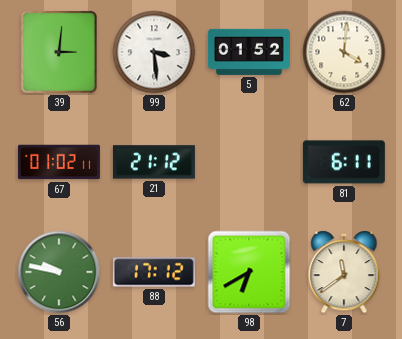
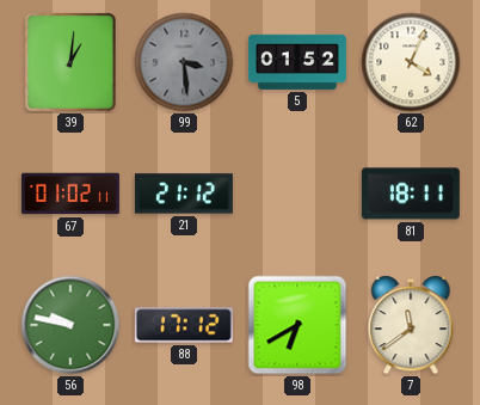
39: 3:01 -> 1:01
99 dial: white -> grey
62: 4:01 -> 4:04
81: 6:11 -> 18:11
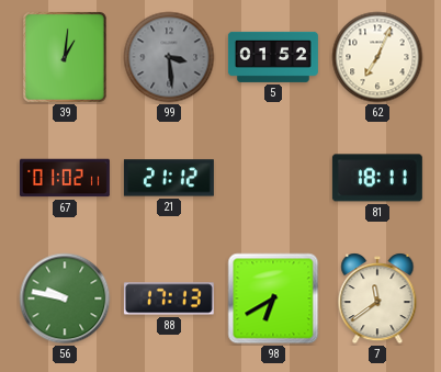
62: 4:04 -> 7:04
88: 17:12 -> 17:13
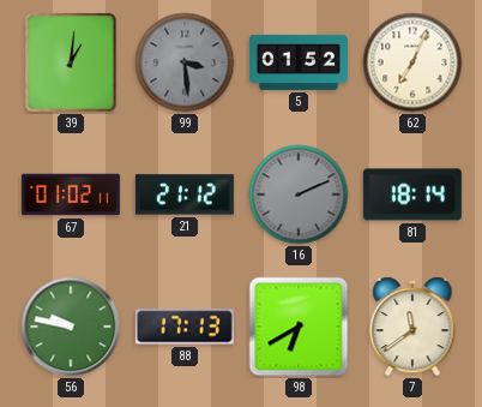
16: none -> 2:11
81: 18:11 -> 18:14
